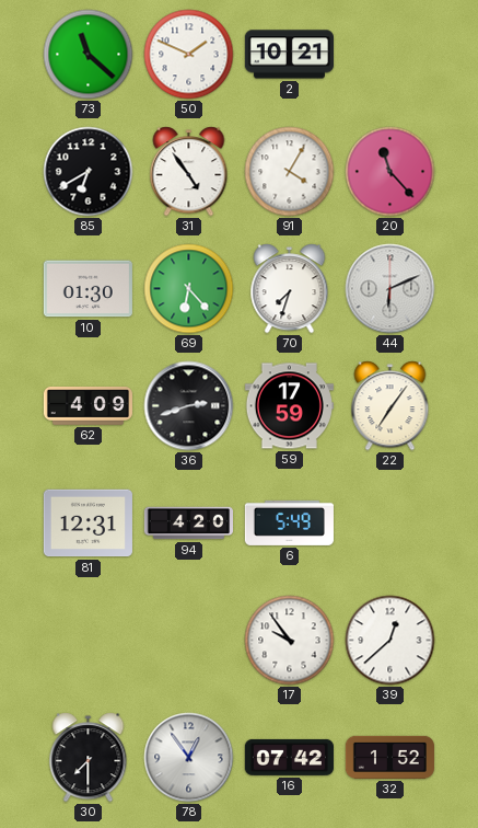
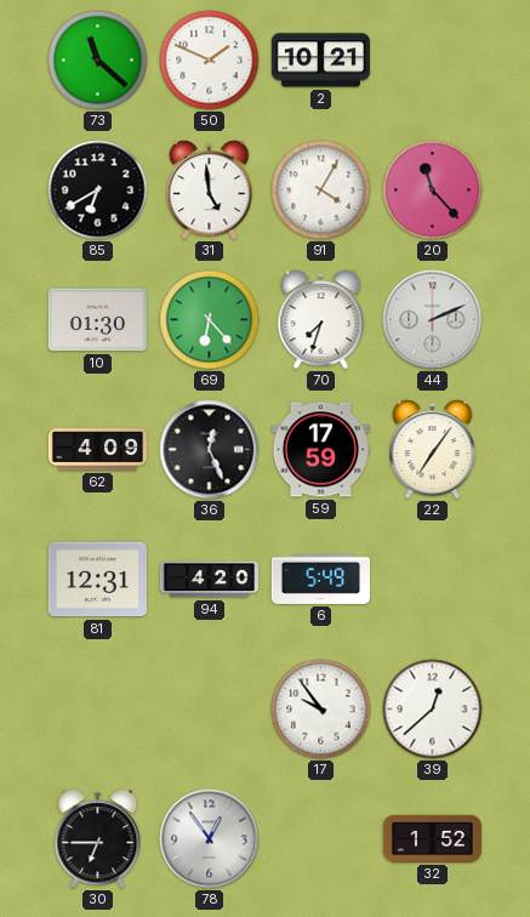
31: 4:54 -> 4:59
44: 6:11 -> 2:11
36: 2:42 -> 12:26
30: 7:30 -> 6:45
16: 07:42 -> none
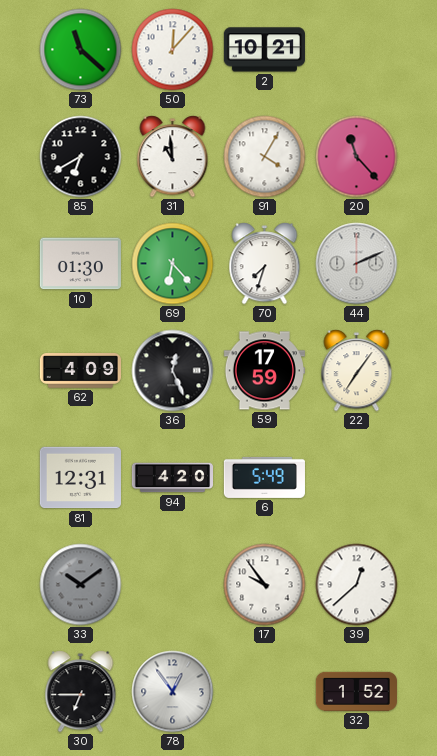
50: 1:49 -> 12:07
31: 4:59 -> 10:59
33: none -> 10:09
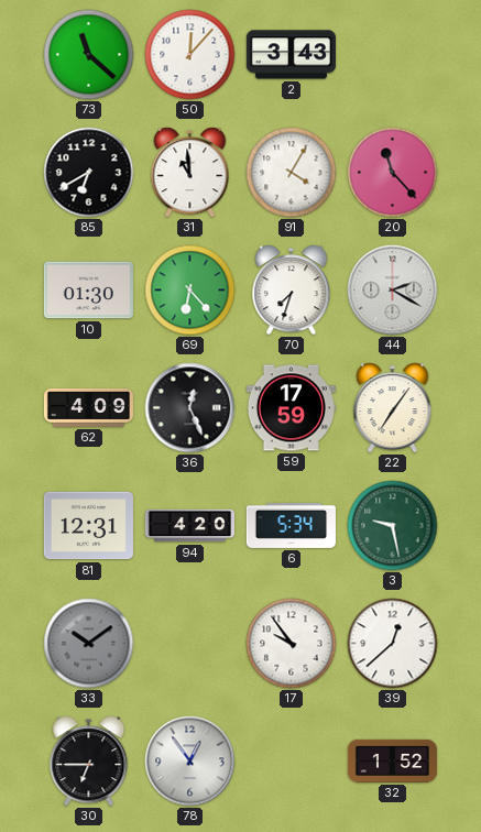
2: 10:21 -> 3:43
44: 2:11 -> 2:20
6: 5:49 -> 5:34
3: none -> 9:28
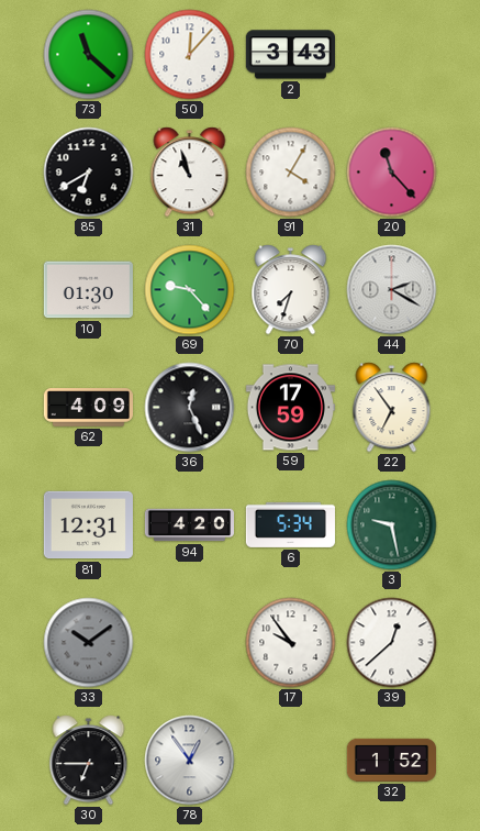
31: 10:59 -> 10:57
69: 6:23 -> 9:23
22: 7:06 -> 6:54
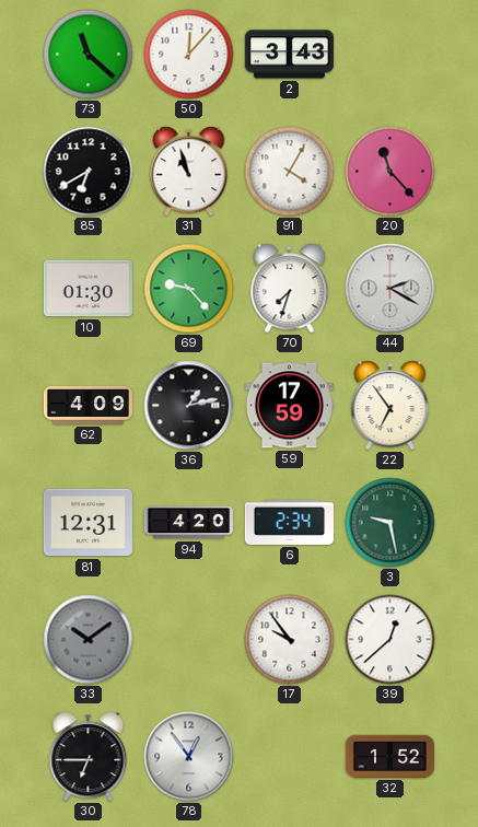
36: 12:26 -> 1:13
6: 5:34 -> 2:34
